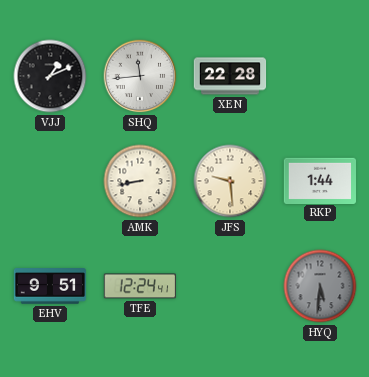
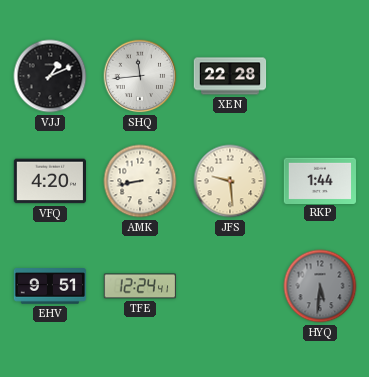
VFQ: none -> 4:20
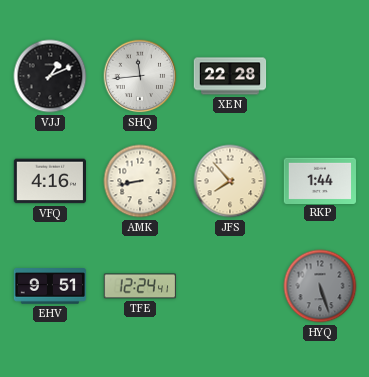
VFQ: 4:20 -> 4:16
JFS: 9:29 -> 7:53
HYQ: 5:31 -> 5:27
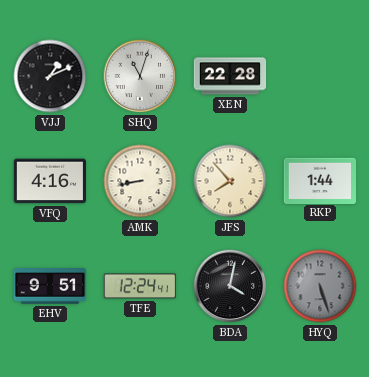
SHQ: 11:44 -> 11:03
BDA: none -> 4:02
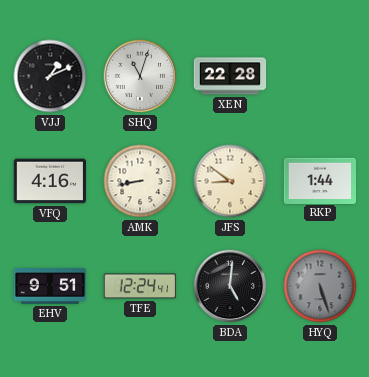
JFS: 7:53 -> 8:51
BDA: 4:02 -> 5:01
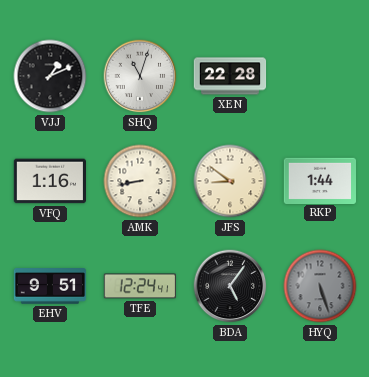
VFQ: 4:16 -> 1:16
BDA: 5:01 -> 5:06
